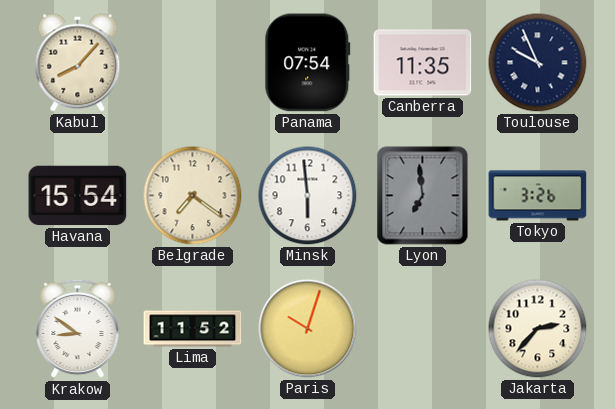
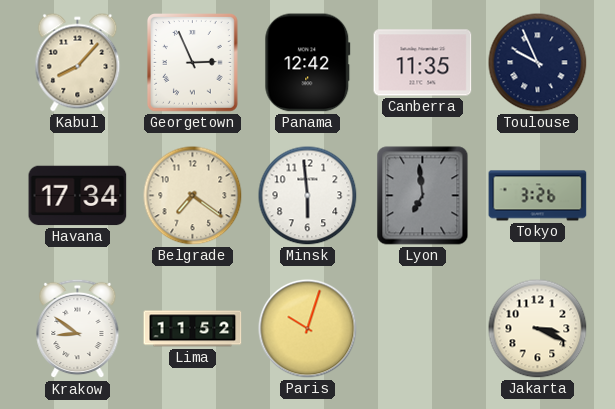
Georgetown: none -> 2:56
Panama: 07:54 -> 12:42
Havana: 15:54 -> 17:34
Jakarta: 2:37 -> 3:19
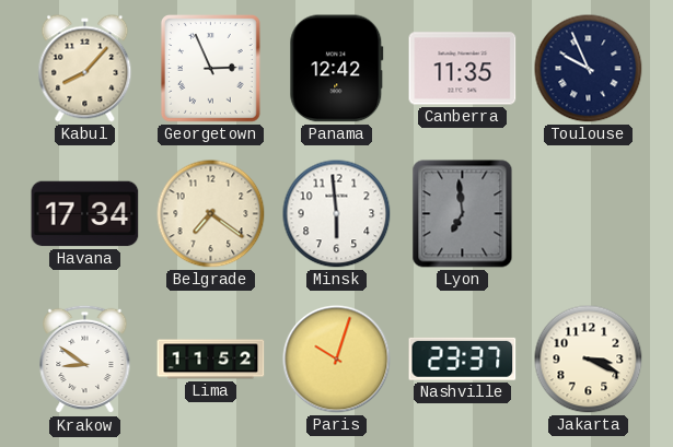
Tokyo: 3:26 -> none
Nashville: none -> 23:37
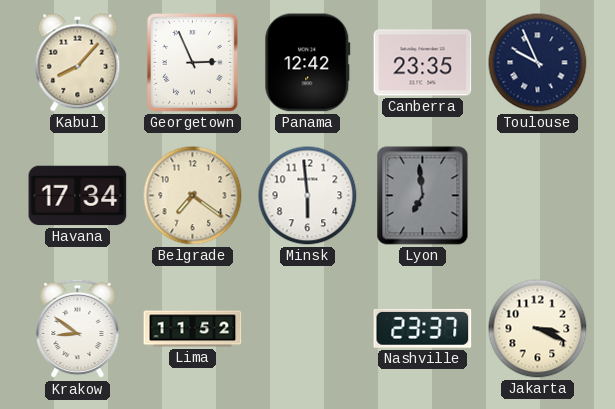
Canberra: 11:35 -> 23:35
Paris: 10:03 -> none
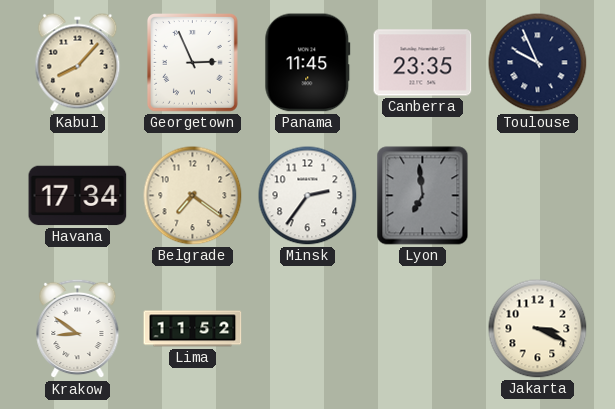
Panama: 12:42 -> 11:45
Minsk: 5:59 -> 2:36
Nashville: 23:37 -> none
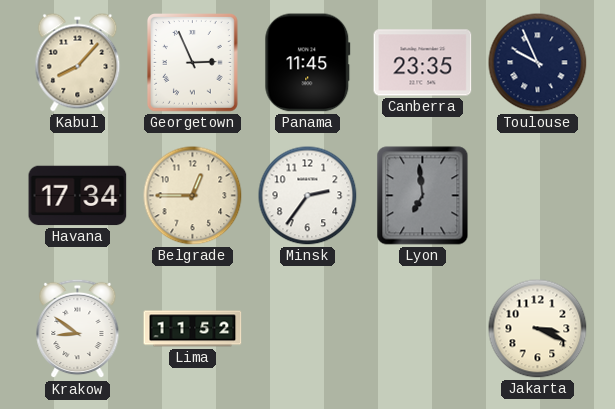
Belgrade: 7:21 -> 12:45
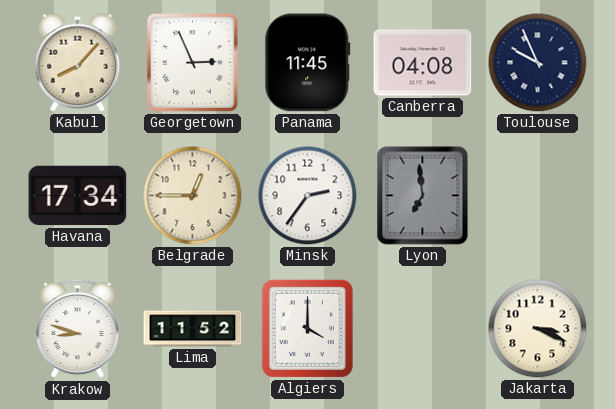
Canberra: 23:35 -> 04:08
Krakow: 8:51 -> 8:48
Algiers: none -> 4:00
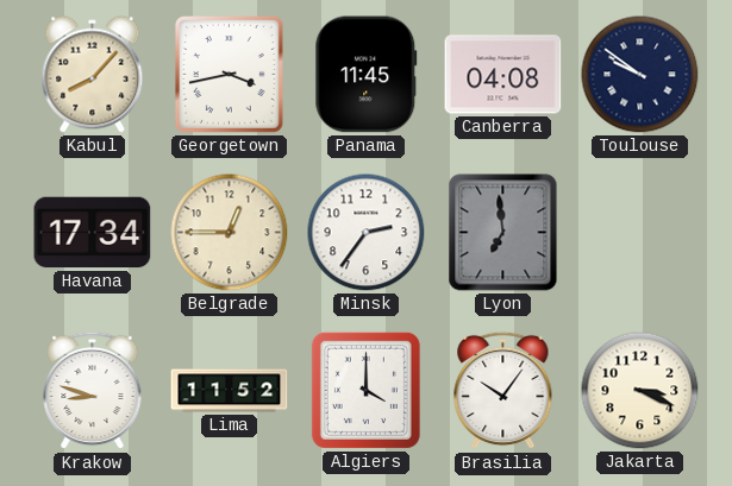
Georgetown: 2:56 -> 3:43
Toulouse: 9:56 -> 9:51
Brasilia: none -> 10:06
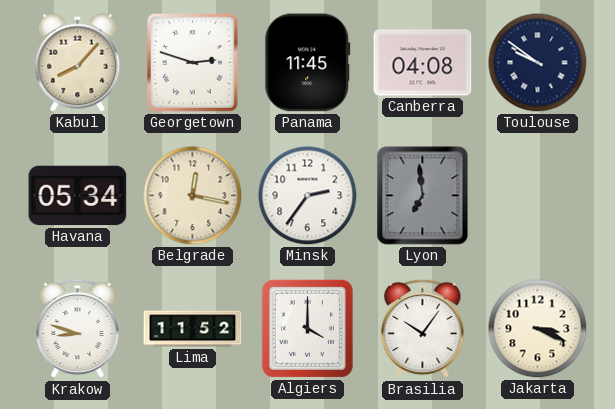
Georgetown: 3:43 -> 2:48
Havana: 17:34 -> 05:34
Belgrade: 12:45 -> 12:17
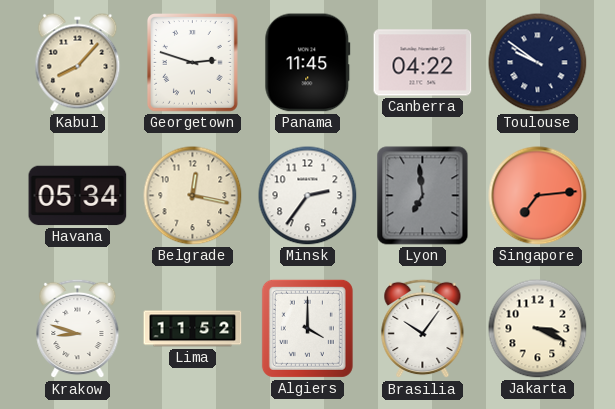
Canberra: 04:08 -> 04:22
Singapore: none -> 7:14
